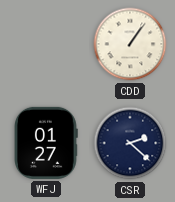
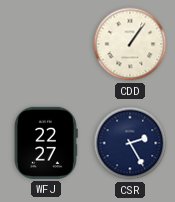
WFJ: 01:27 -> 22:27
CSR: 2:22 -> 2:25
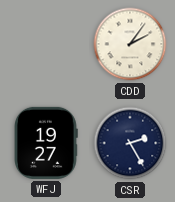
CDD: 1:06 -> 2:06
WFJ: 22:27 -> 19:27
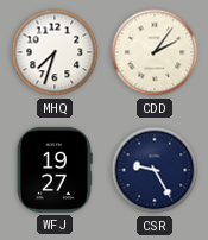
MHQ: none -> 7:33
CSR: 2:25 -> 9:25
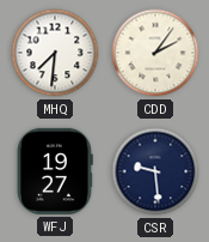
MHQ: 7:33 -> 7:31
CSR: 9:25 -> 9:29
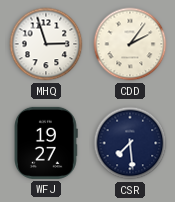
MHQ: 7:31 -> 2:57
CSR: 9:29 -> 7:29
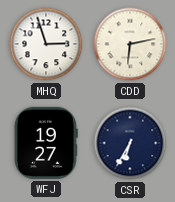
CDD: 2:06 -> 6:13
CSR: 7:29 -> 6:35
